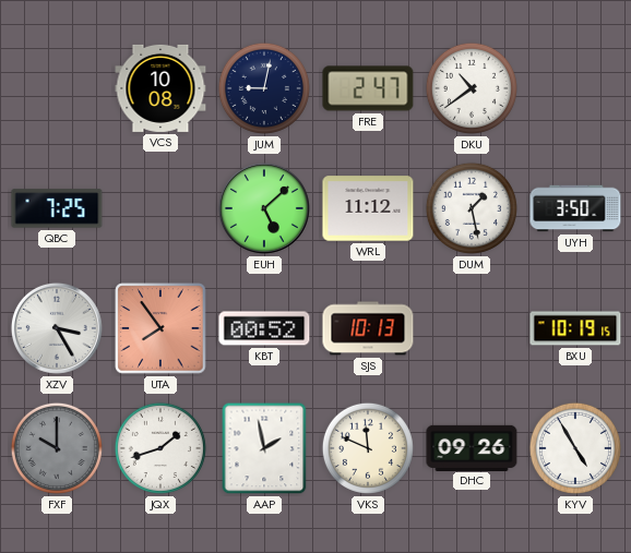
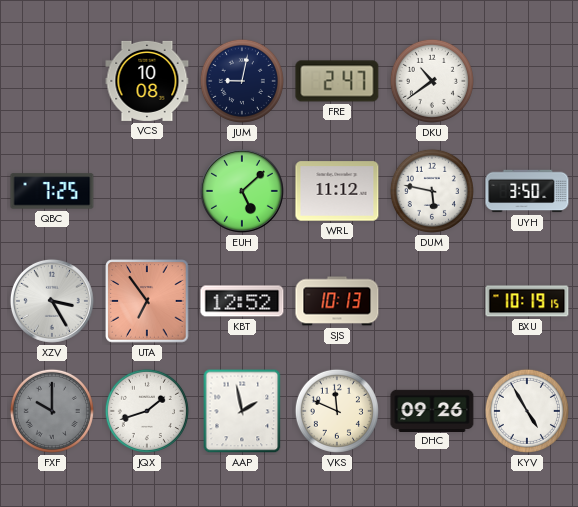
DUM: 1:28 -> 5:47
UTA: 7:54 -> 6:54
KBT: 00:52 -> 12:52
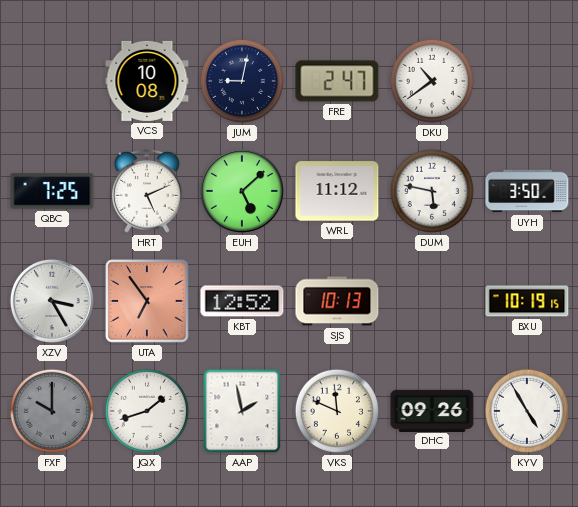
HRT: none -> 5:11
